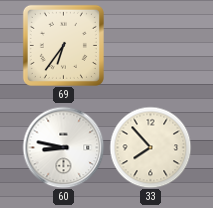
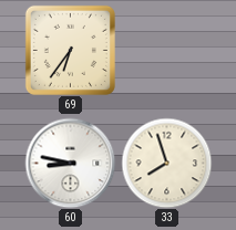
33: 7:53 -> 7:57
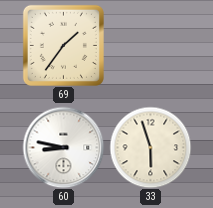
69: 6:36 -> 1:36
33: 7:57 -> 5:57
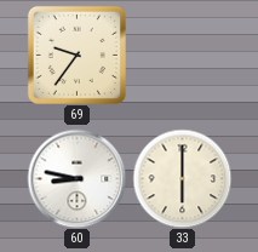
69: 1:36 -> 9:36
33: 5:57 -> 6:00
